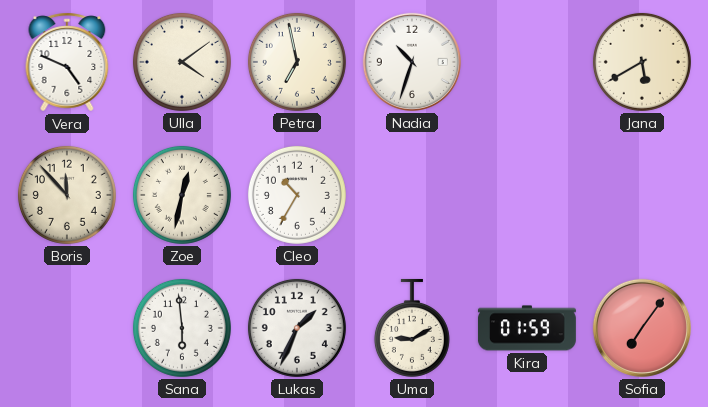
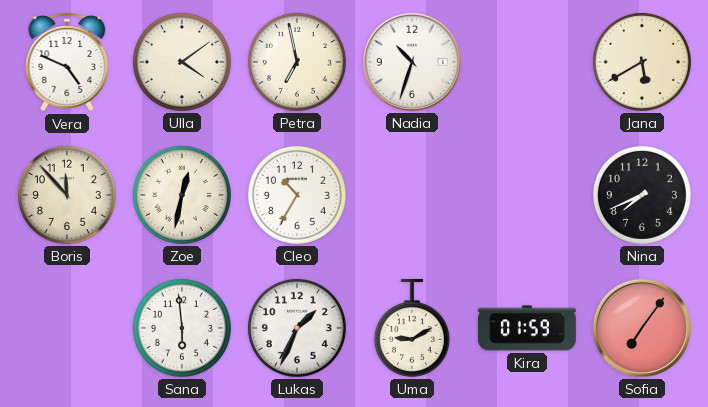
Nina: none -> 7:41
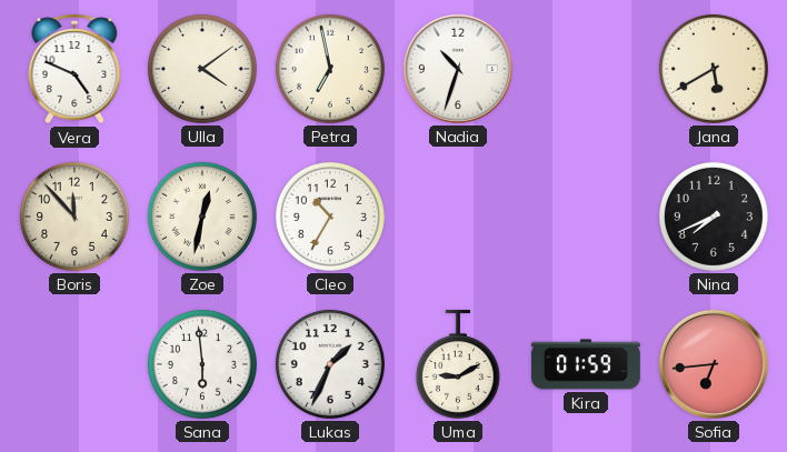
Sofia: 7:06 -> 6:44
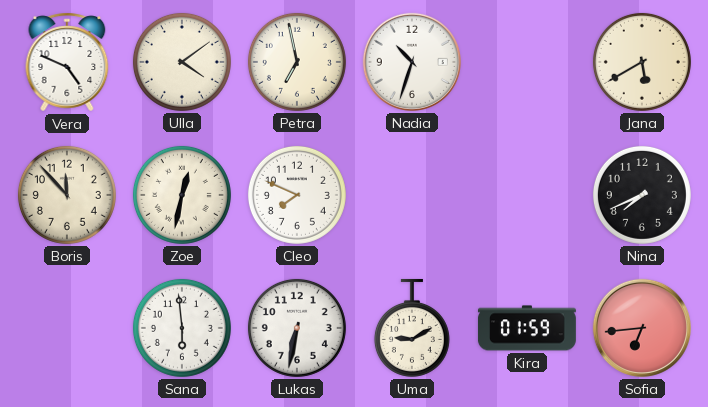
Cleo: 10:35 -> 7:49
Lukas: 1:34 -> 6:32
